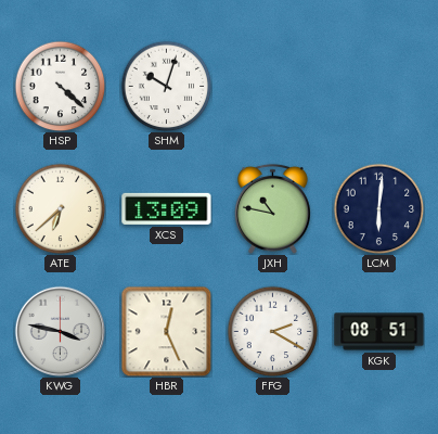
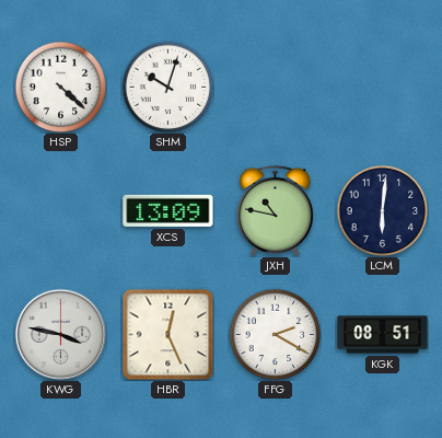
ATE: 6:38 -> none
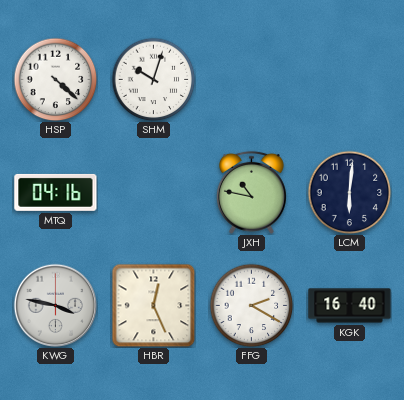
MTQ: none -> 04:16
XCS: 13:09 -> none
KGK: 08:51 -> 16:40
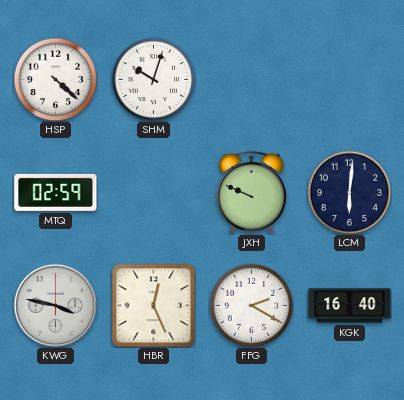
MTQ: 04:16 -> 02:59
JXH: 10:47 -> 9:49
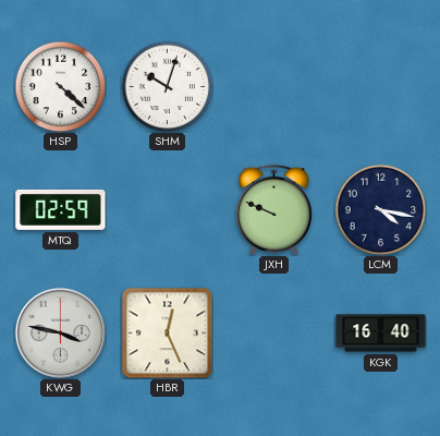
LCM: 6:01 -> 4:17
FFG: 2:20 -> none
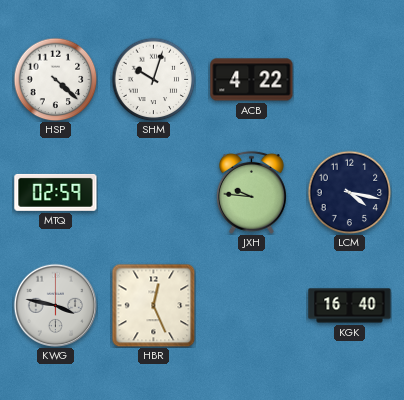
ACB: none -> 4:22
JXH: 9:49 -> 9:46
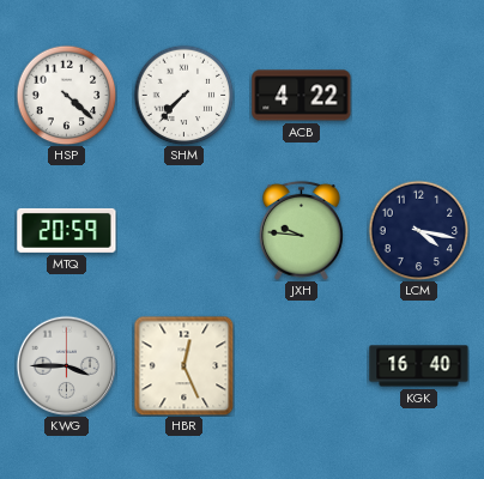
SHM: 10:03 -> 7:37
MTQ: 02:59 -> 20:59
KWG: 3:47 -> 3:45
